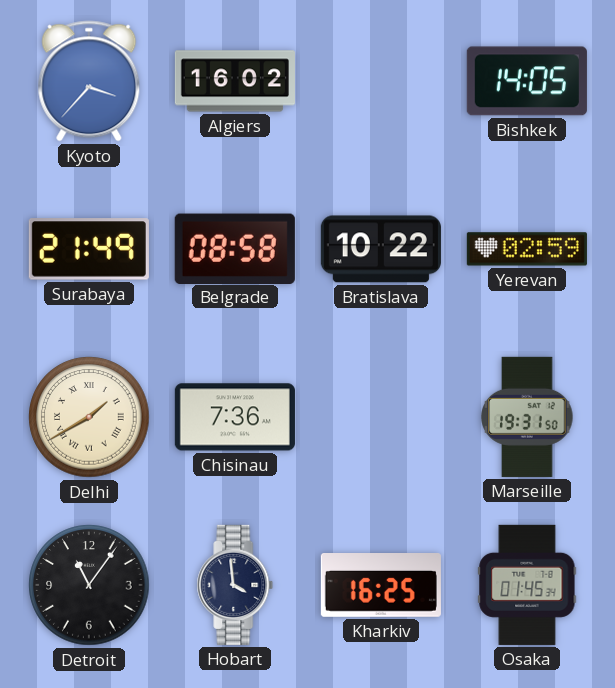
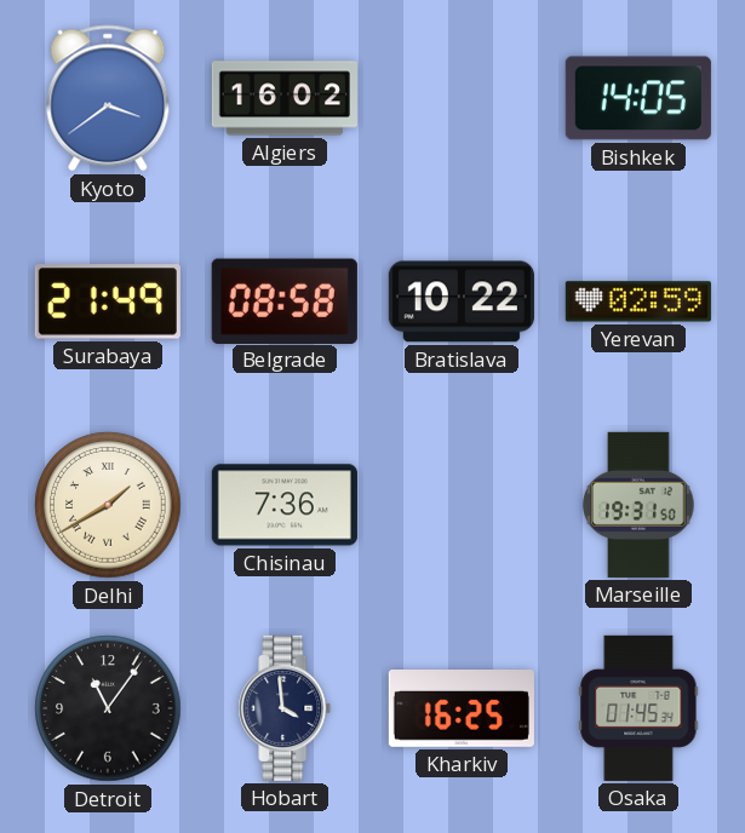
Kyoto: 3:37 -> 3:39
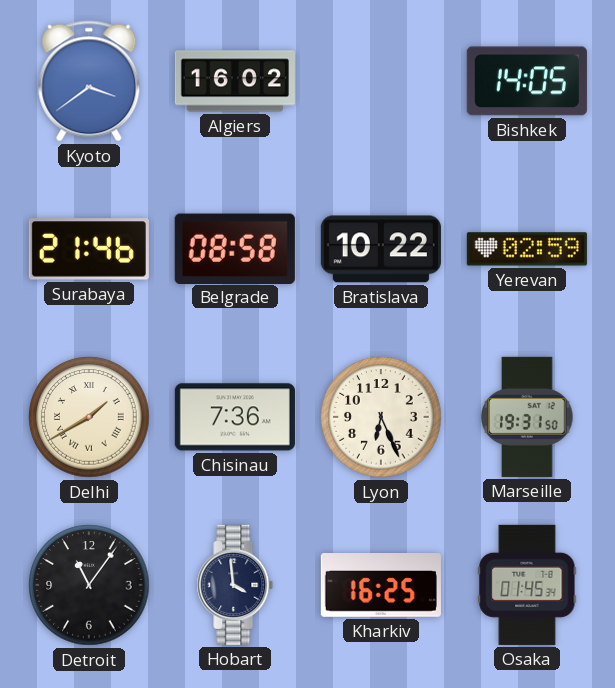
Surabaya: 21:49 -> 21:46
Lyon: none -> 6:26
